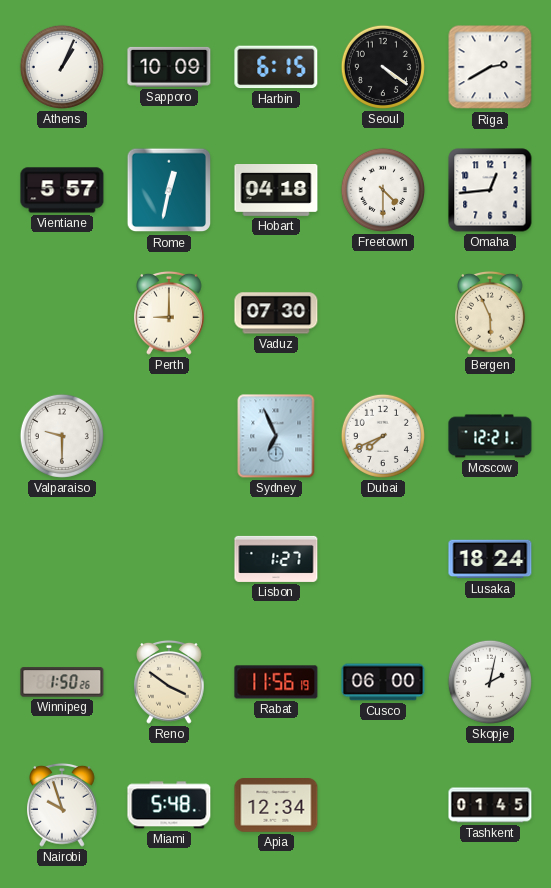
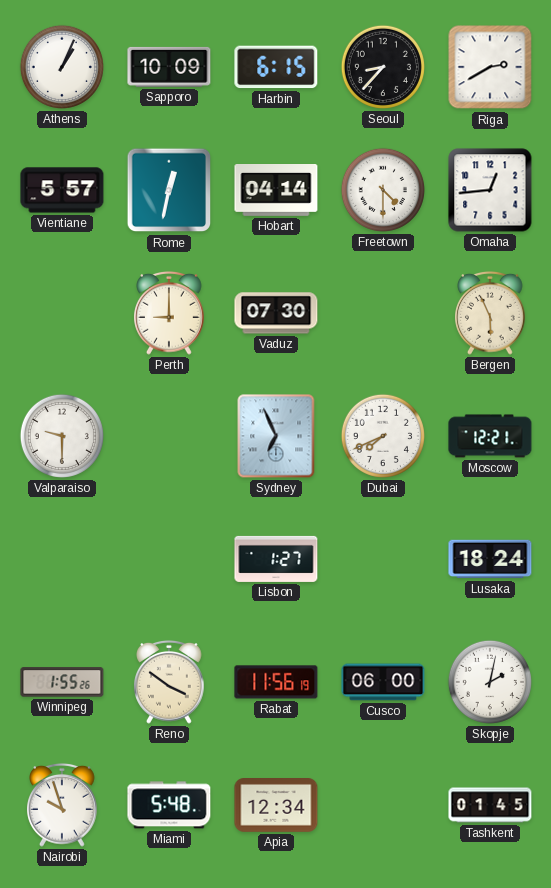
Seoul: 4:21 -> 8:37
Hobart: 04:18 -> 04:14
Winnipeg: 1:50 -> 1:55
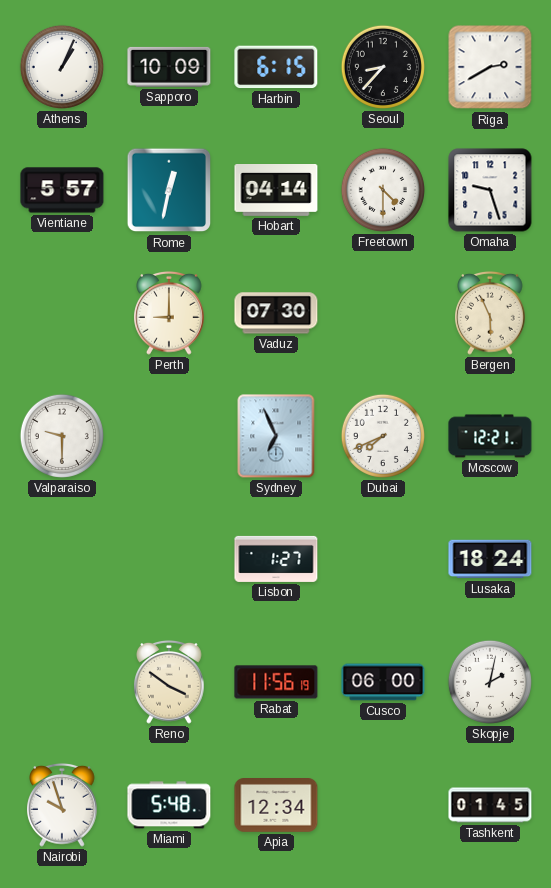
Omaha: 12:44 -> 9:27
Winnipeg: 1:55 -> none
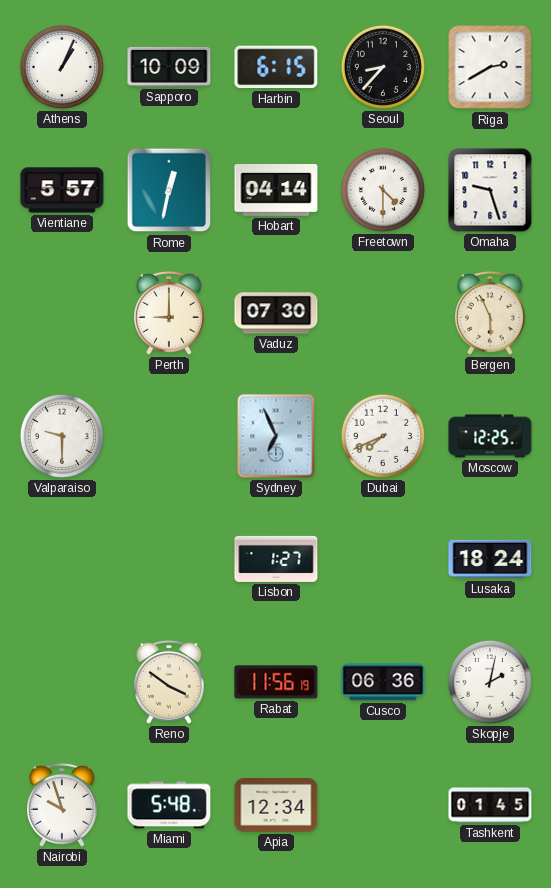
Moscow: 12:21 -> 12:25
Cusco: 06:00 -> 06:36
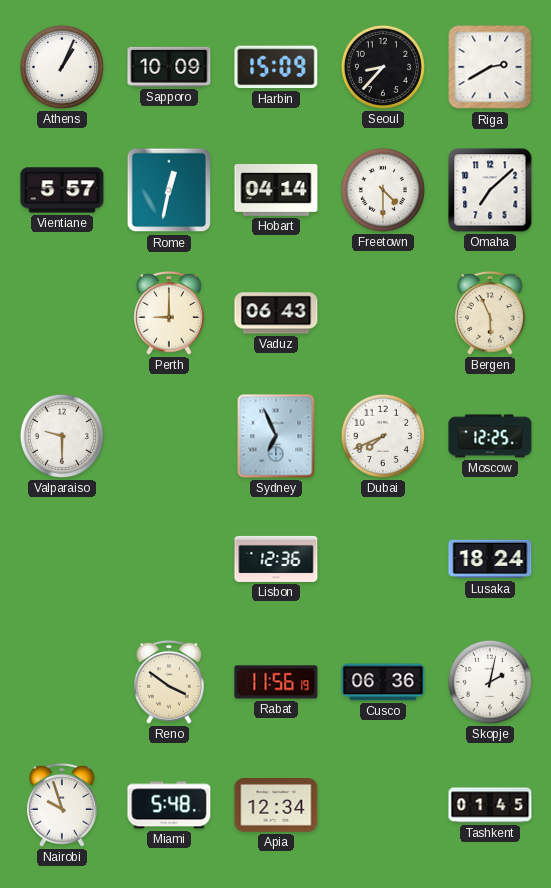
Harbin: 6:15 -> 15:09
Omaha: 9:27 -> 7:08
Vaduz: 07:30 -> 06:43
Lisbon: 1:27 -> 12:36
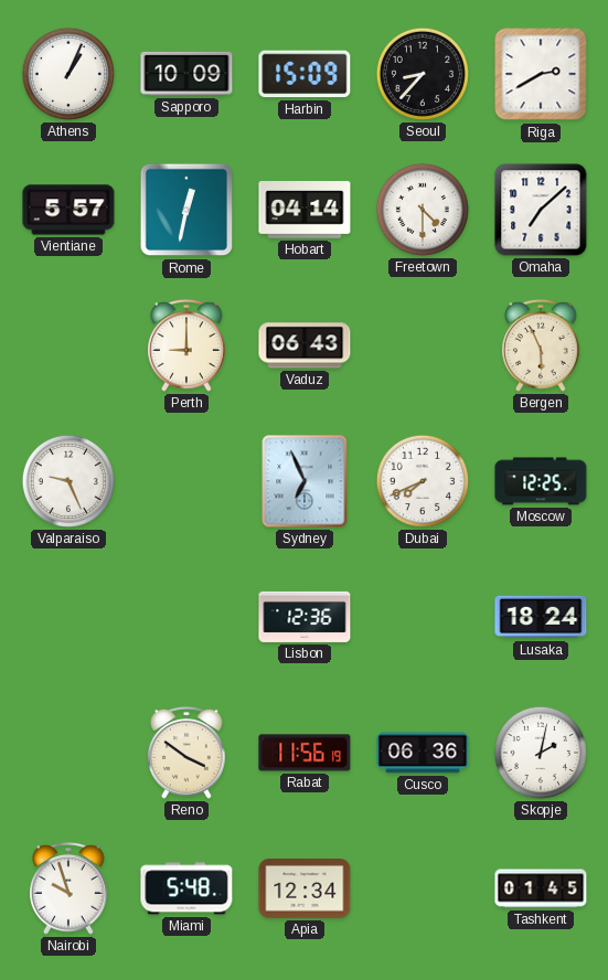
Valparaiso: 9:30 -> 9:26
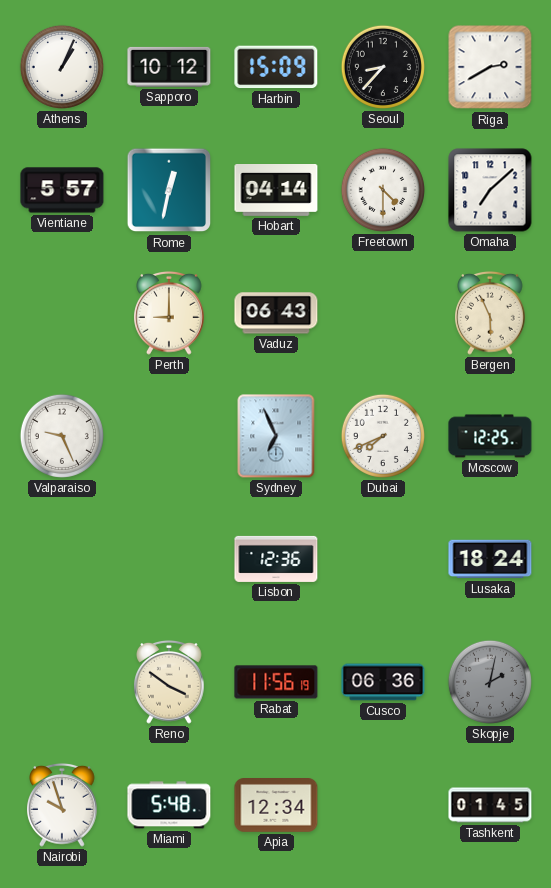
Sapporo: 10:09 -> 10:12
Skopje dial: white -> grey
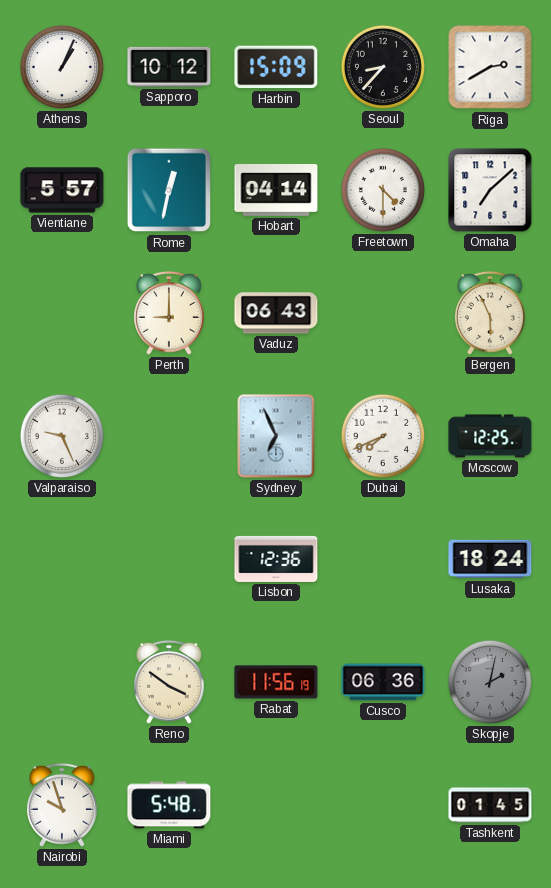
Apia: 12:34 -> none
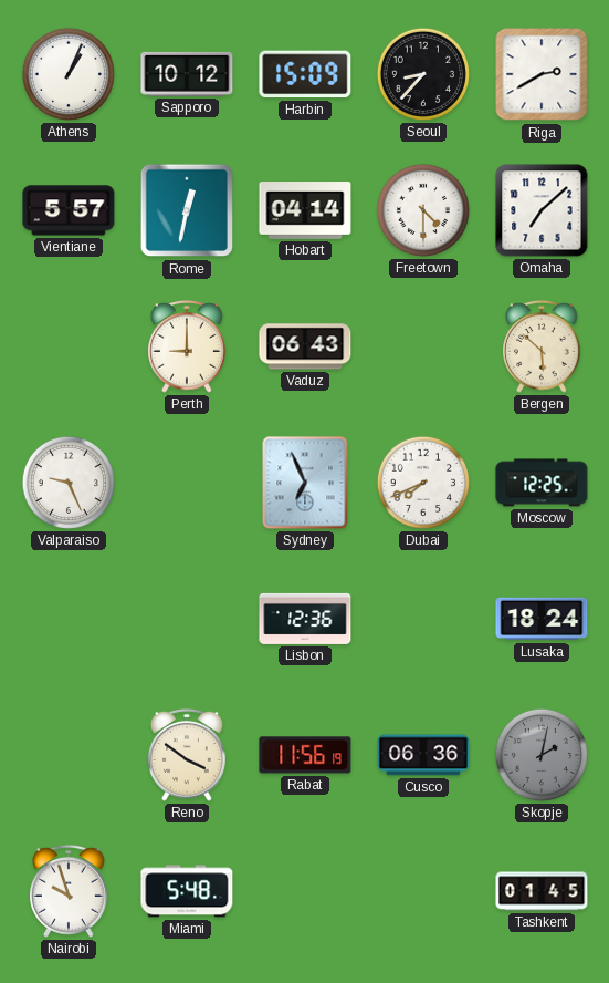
Bergen: 5:56 -> 5:52
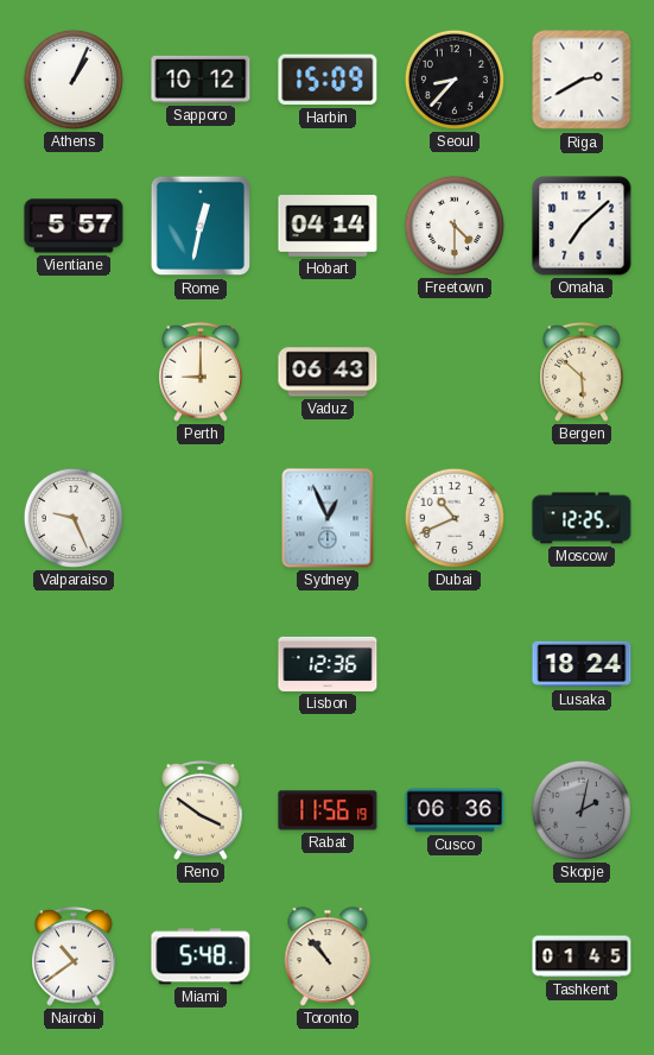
Sydney: 6:56 -> 12:56
Dubai: 7:41 -> 10:41
Nairobi: 9:57 -> 10:39
Toronto: none -> 10:53
